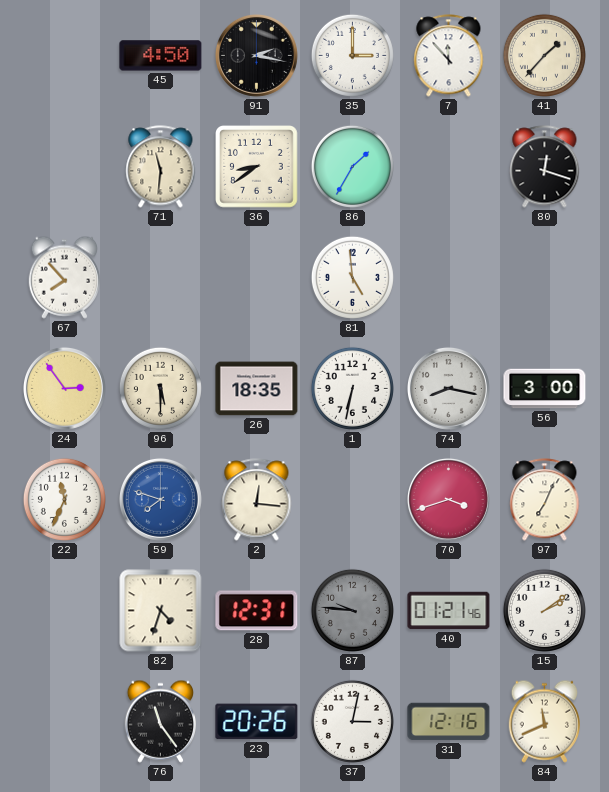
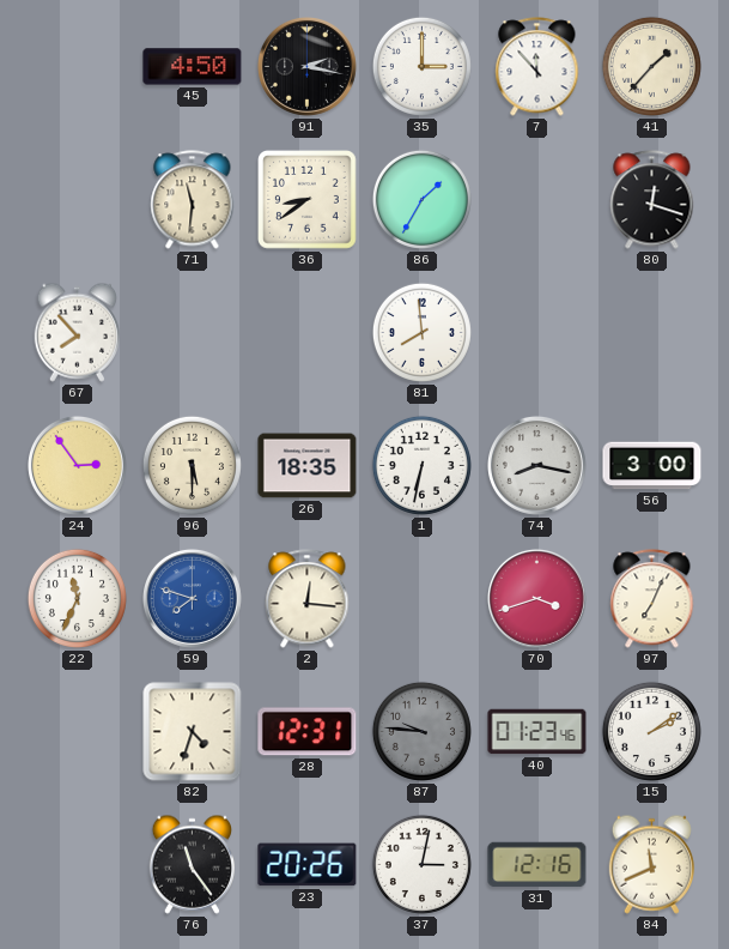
81: 4:59 -> 7:59
40: 01:21 -> 01:23
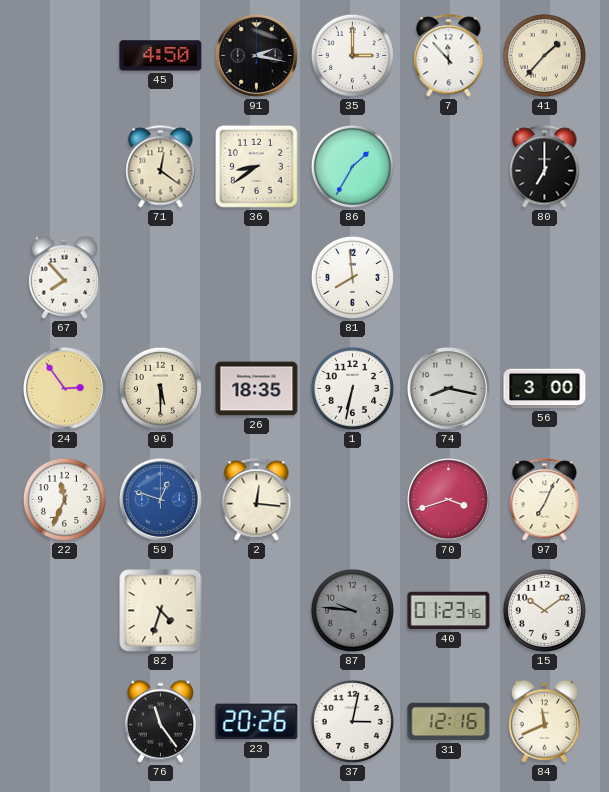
71: 11:31 -> 12:21
80: 12:18 -> 7:00
59: 7:48 -> 12:48
28: 12:31 -> none
15: 2:09 -> 10:09
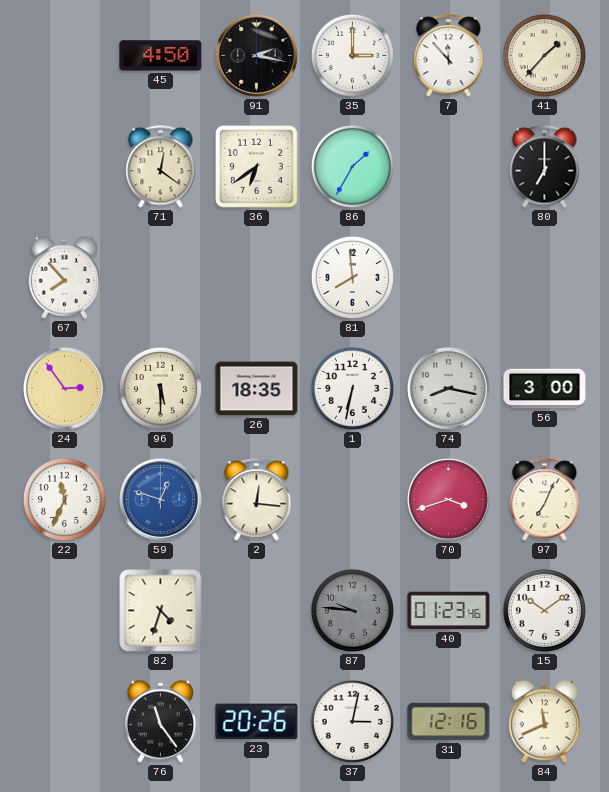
36: 8:39 -> 6:39
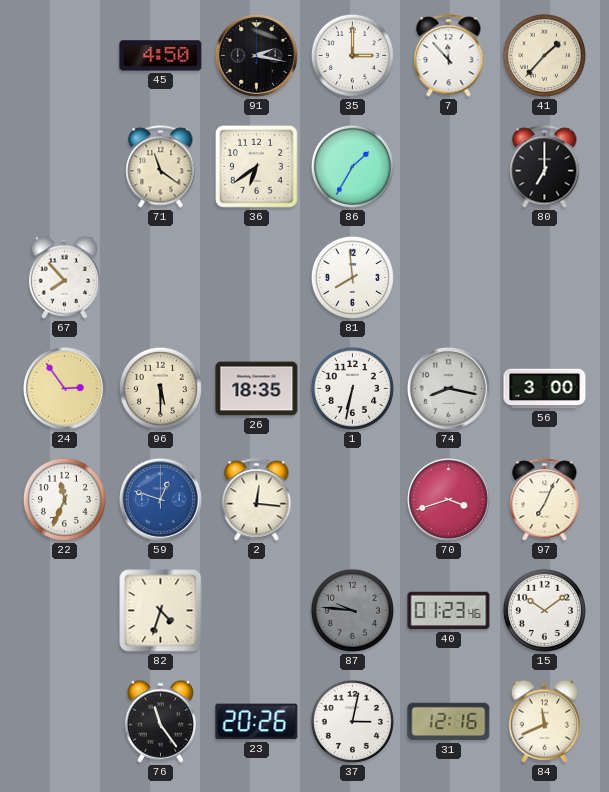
71: 12:21 -> 11:21
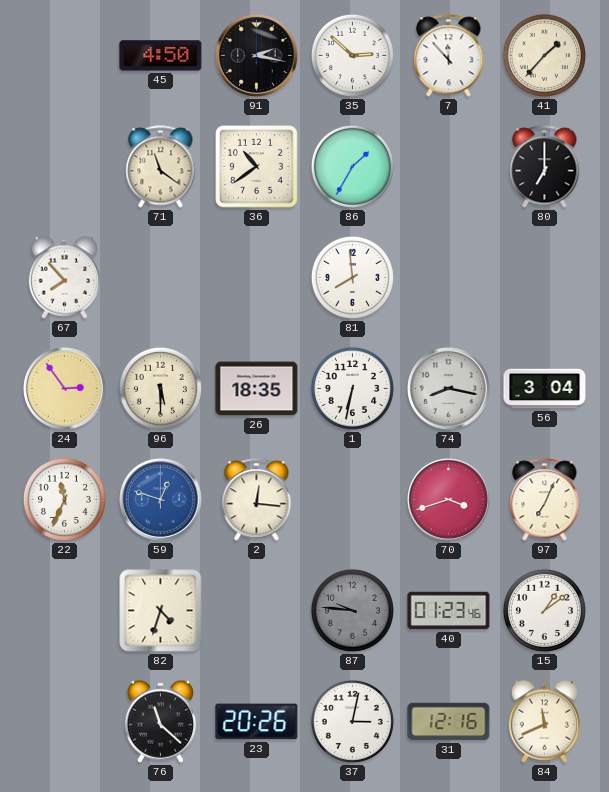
35: 3:00 -> 2:52
36: 6:39 -> 10:39
56: 3:00 -> 3:04
15: 10:09 -> 1:09
76: 11:24 -> 11:22
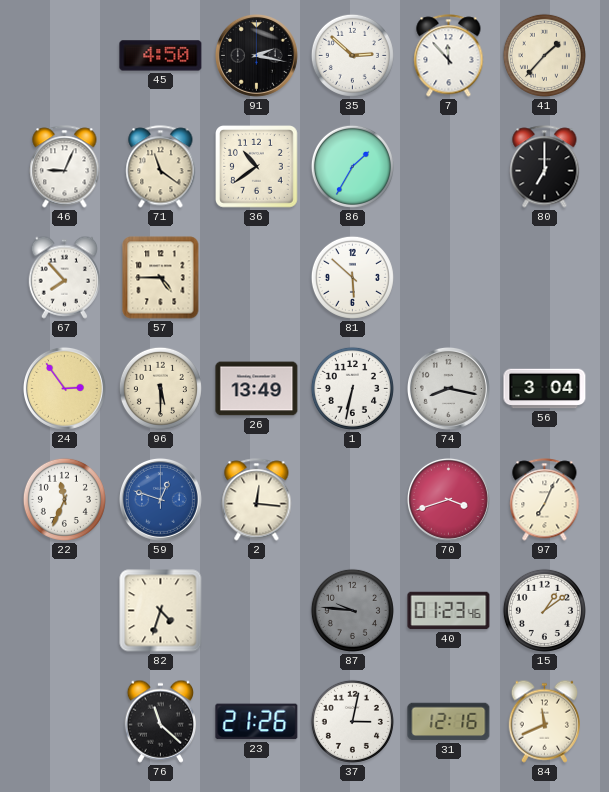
46: none -> 9:04
57: none -> 4:45
81: 7:59 -> 5:52
26: 18:35 -> 13:49
23: 20:26 -> 21:26
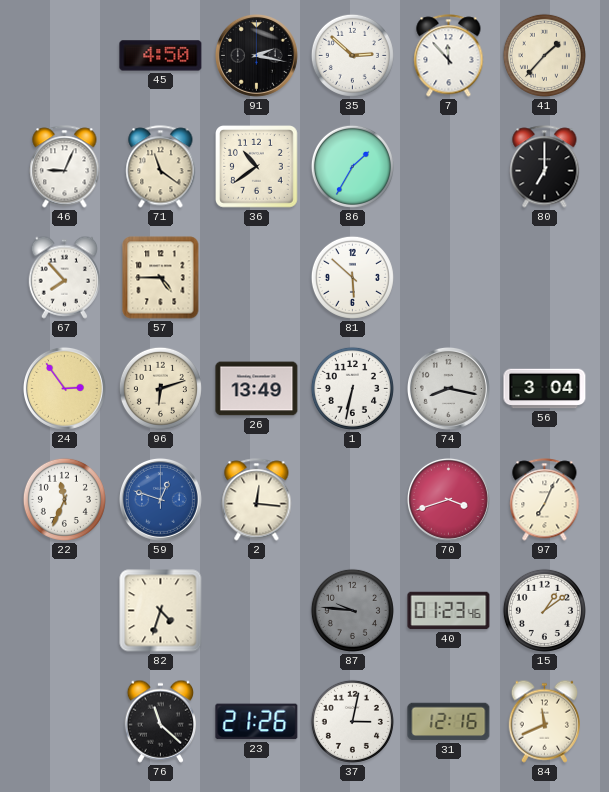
96: 5:30 -> 6:12
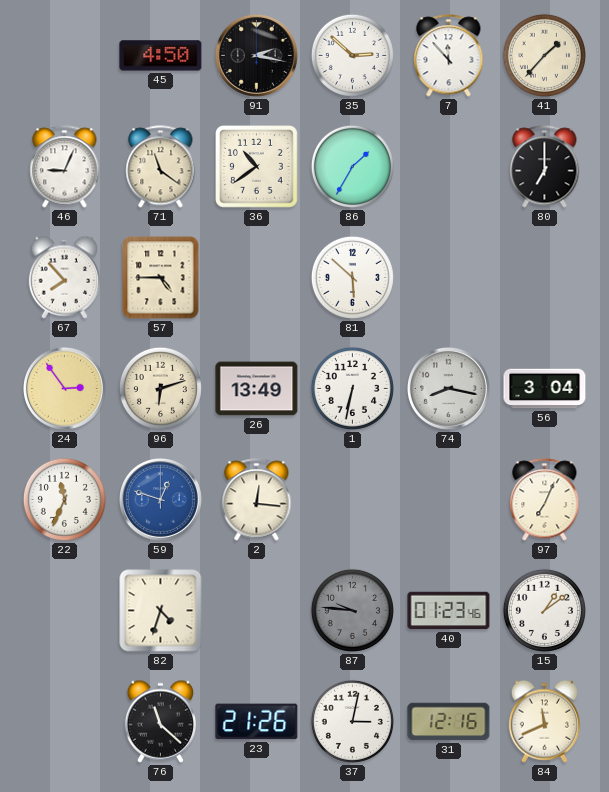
70: 3:42 -> none
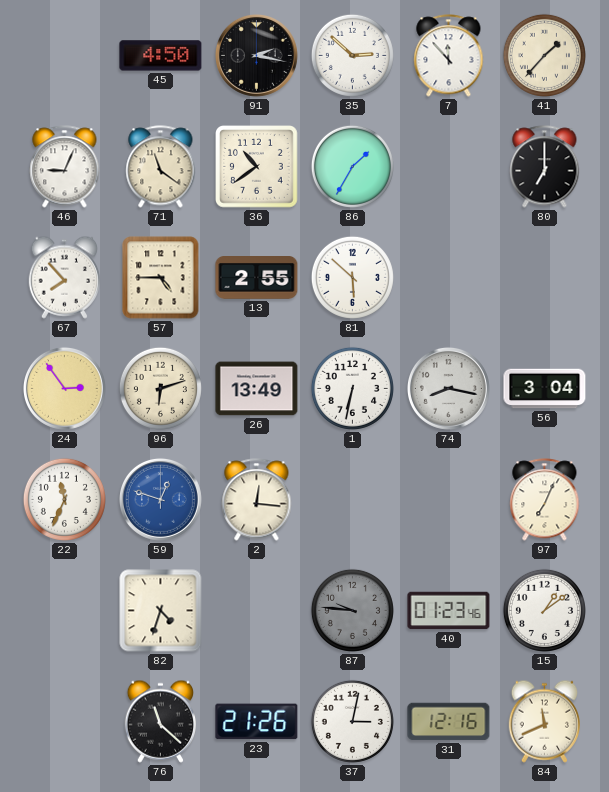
13: none -> 2:55
